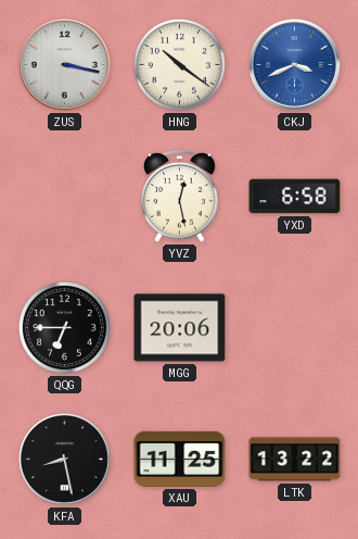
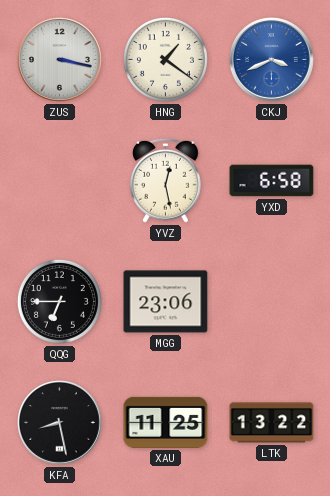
HNG: 10:21 -> 1:21
MGG: 20:06 -> 23:06
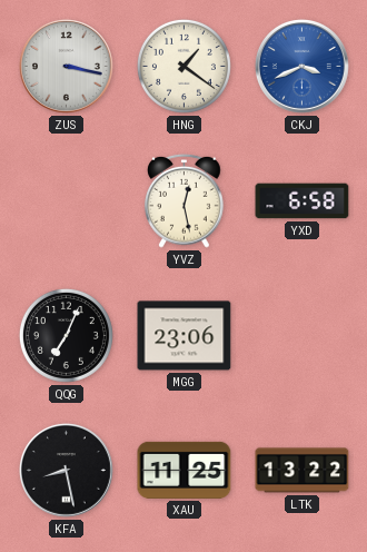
QQG: 6:45 -> 7:04
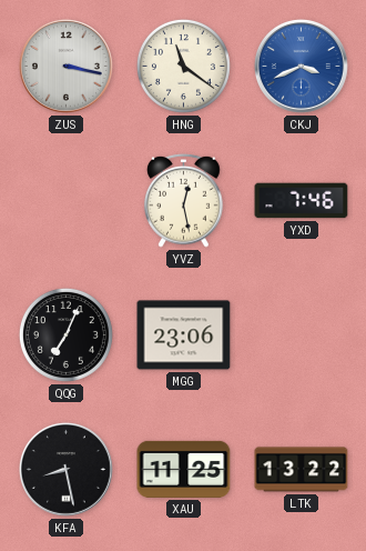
HNG: 1:21 -> 11:21
YXD: 6:58 -> 7:46
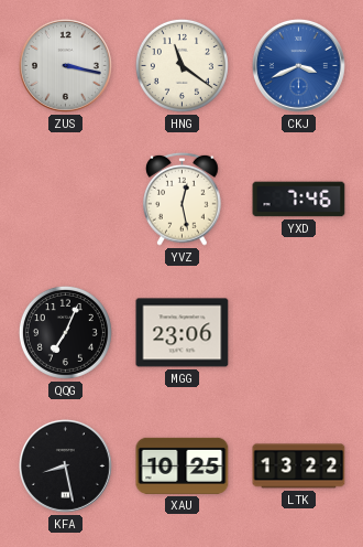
XAU: 11:25 -> 10:25
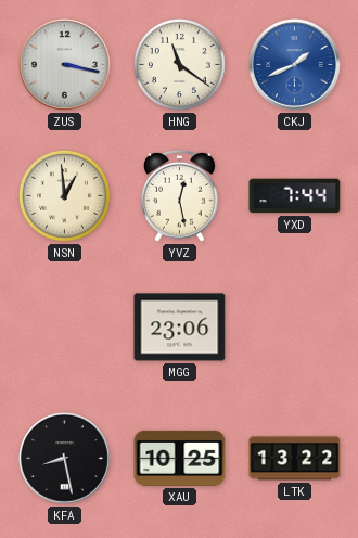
CKJ: 3:41 -> 1:41
NSN: none -> 12:59
YXD: 7:46 -> 7:44
QQG: 7:04 -> none
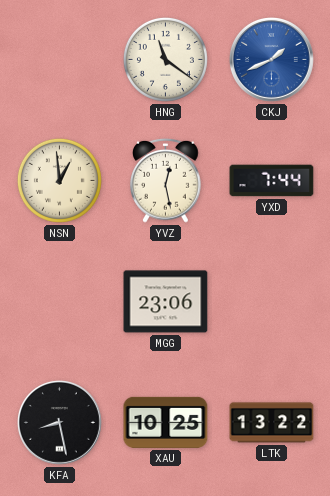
ZUS: 3:17 -> none
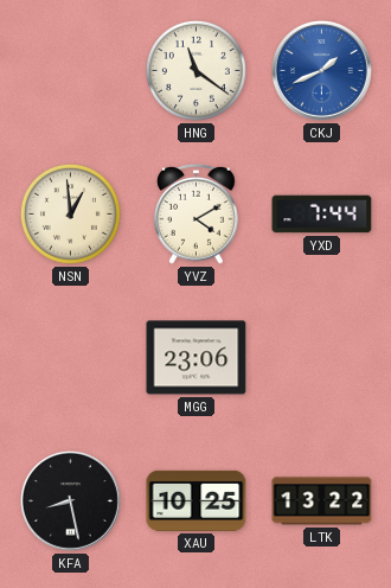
YVZ: 12:28 -> 4:10
